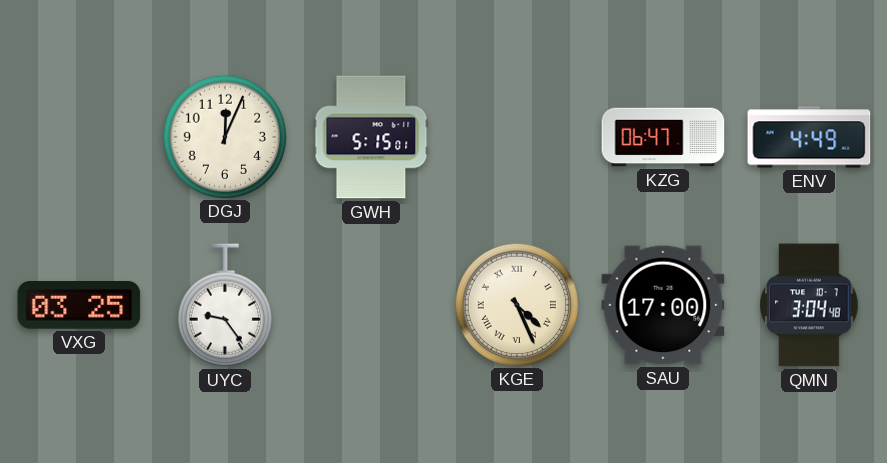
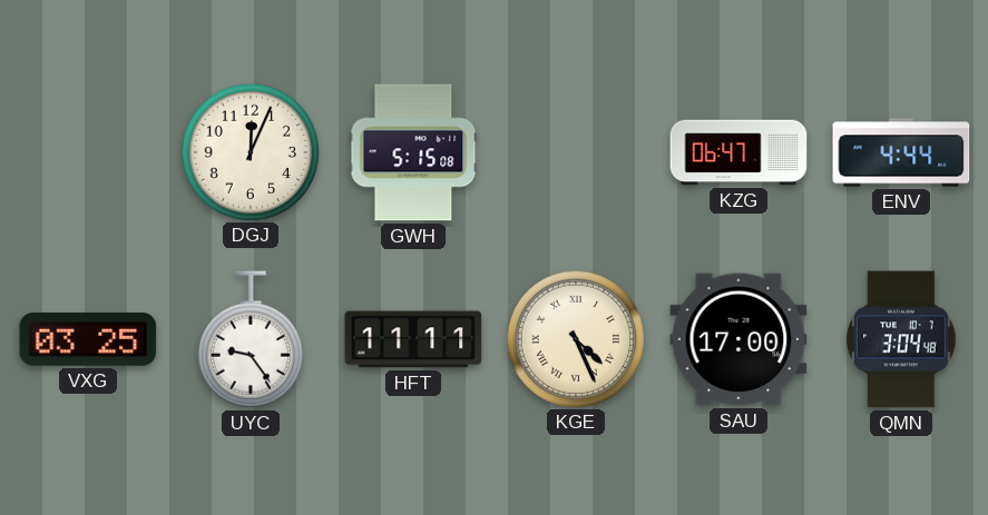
GWH: 5:15:01 -> 5:15:08
ENV: 4:49 -> 4:44
HFT: none -> 11:11
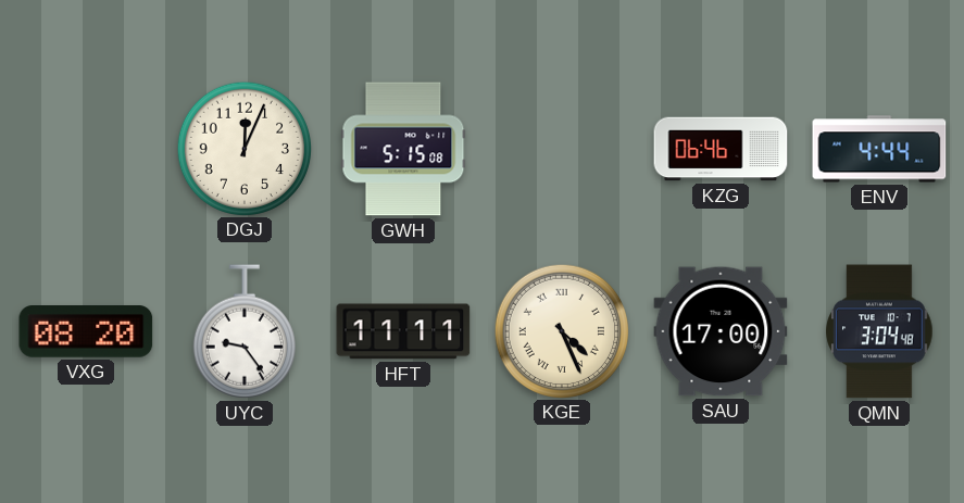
KZG: 06:47 -> 06:46
VXG: 03:25 -> 08:20
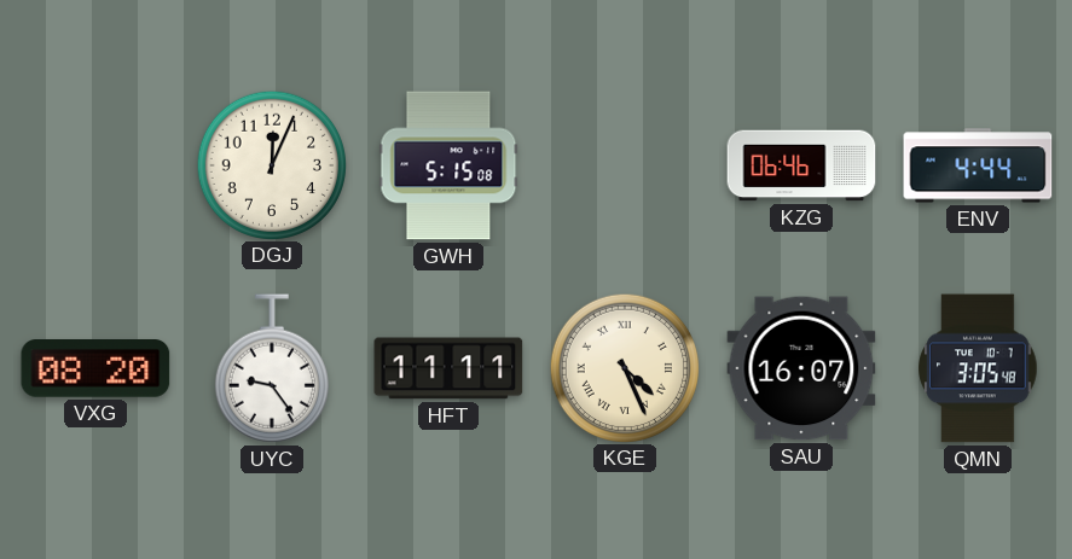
SAU: 17:00 -> 16:07
QMN: 3:04 -> 3:05
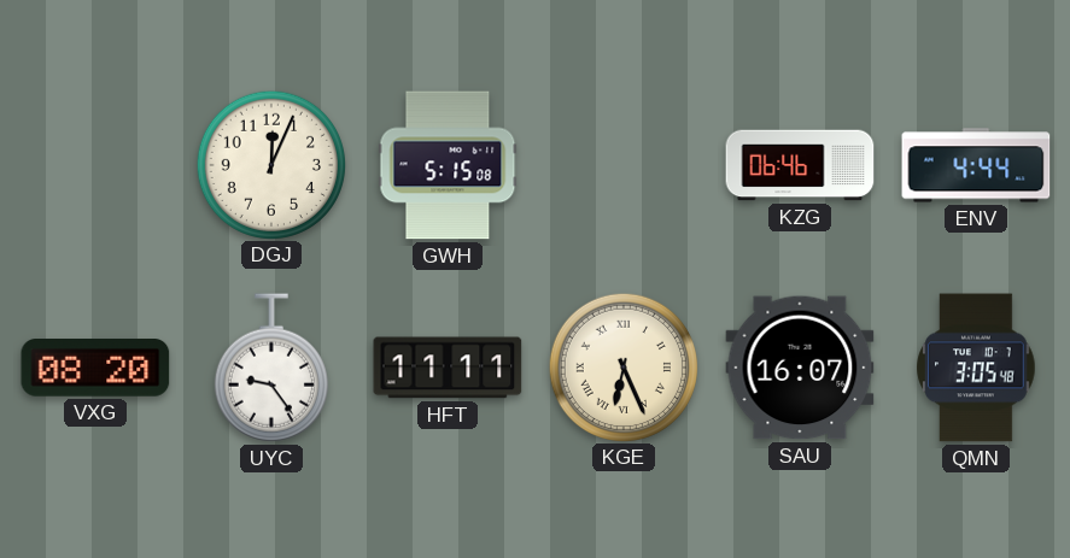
KGE: 4:26 -> 6:26
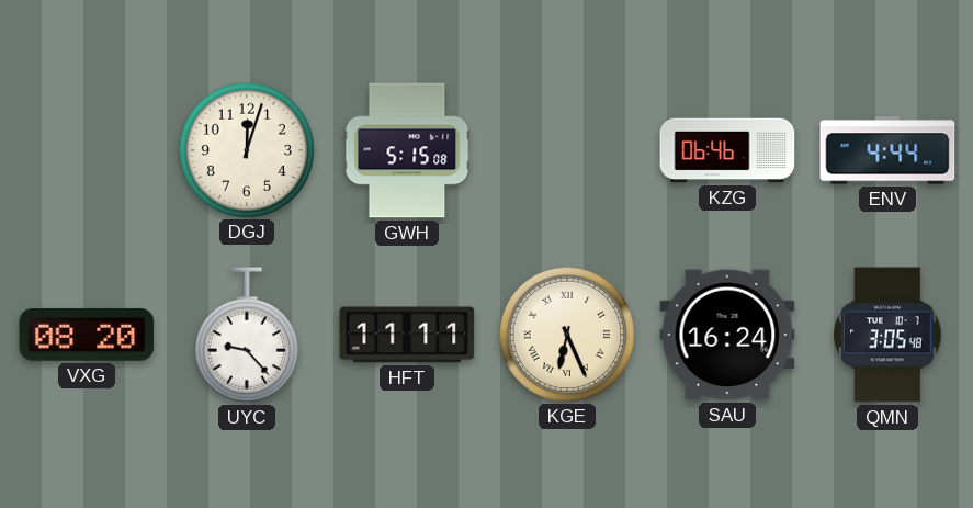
DGJ: 12:04 -> 12:03
UYC: 9:24 -> 9:23
SAU: 16:07 -> 16:24
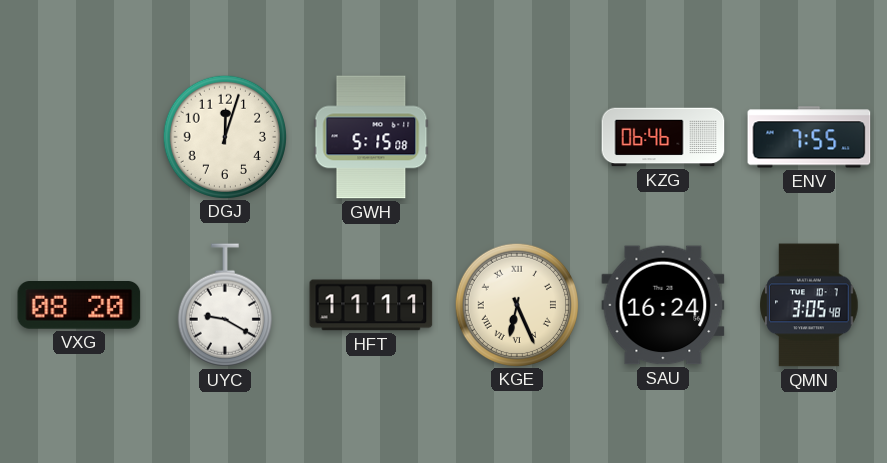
ENV: 4:44 -> 7:55
UYC: 9:23 -> 9:20
